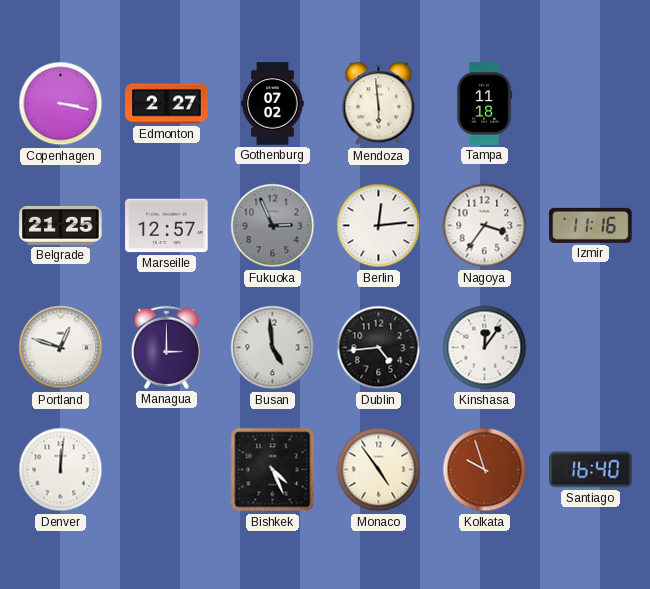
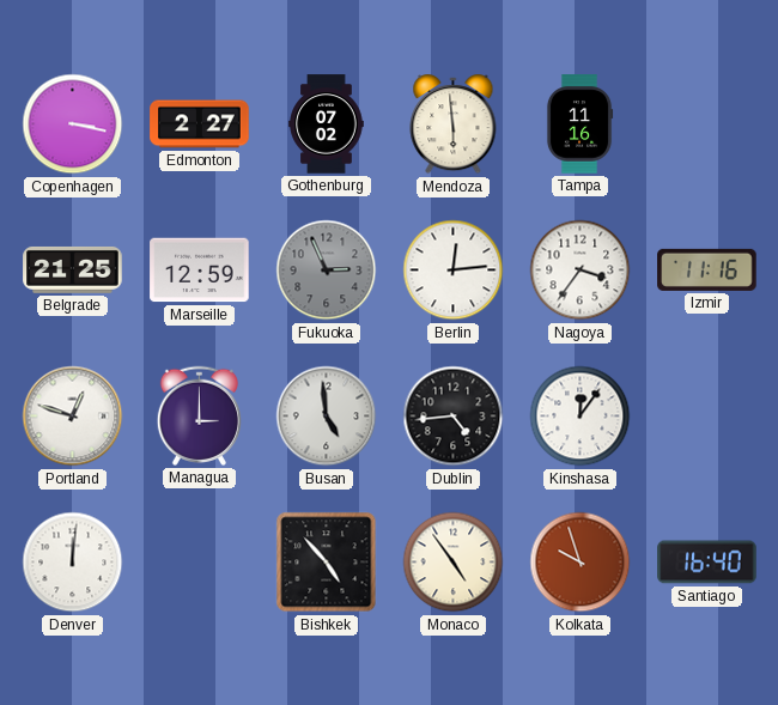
Tampa: 11:18 -> 11:16
Marseille: 12:57 -> 12:59
Bishkek: 4:26 -> 4:53
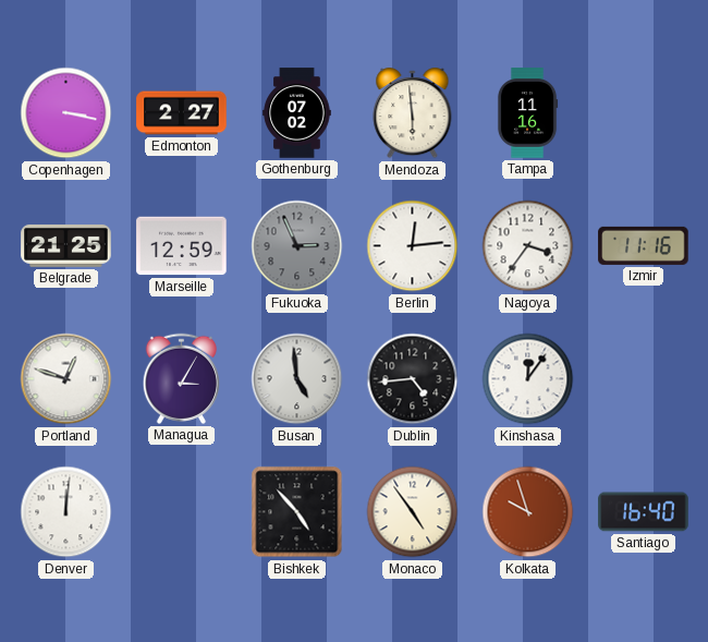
Managua: 3:00 -> 3:05
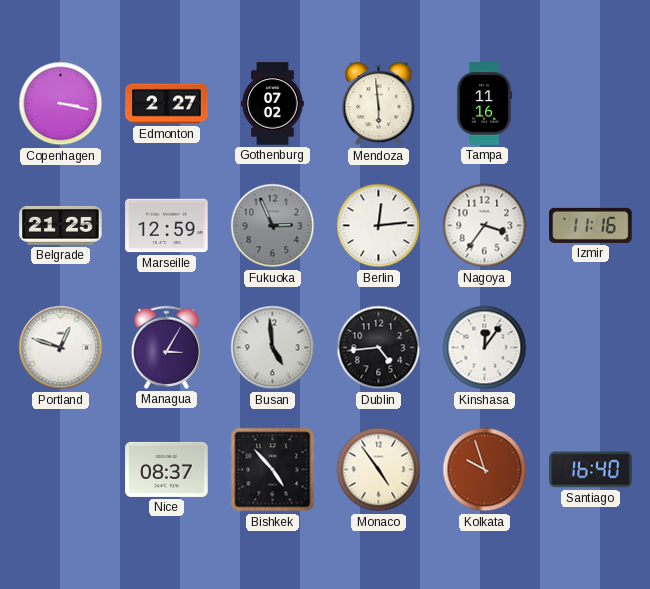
Denver: 12:01 -> none
Nice: none -> 08:37
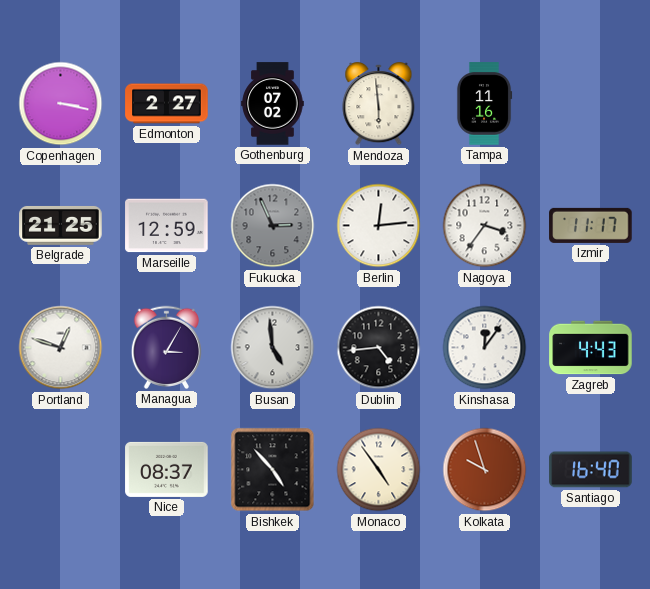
Izmir: 11:16 -> 11:17
Zagreb: none -> 4:43
